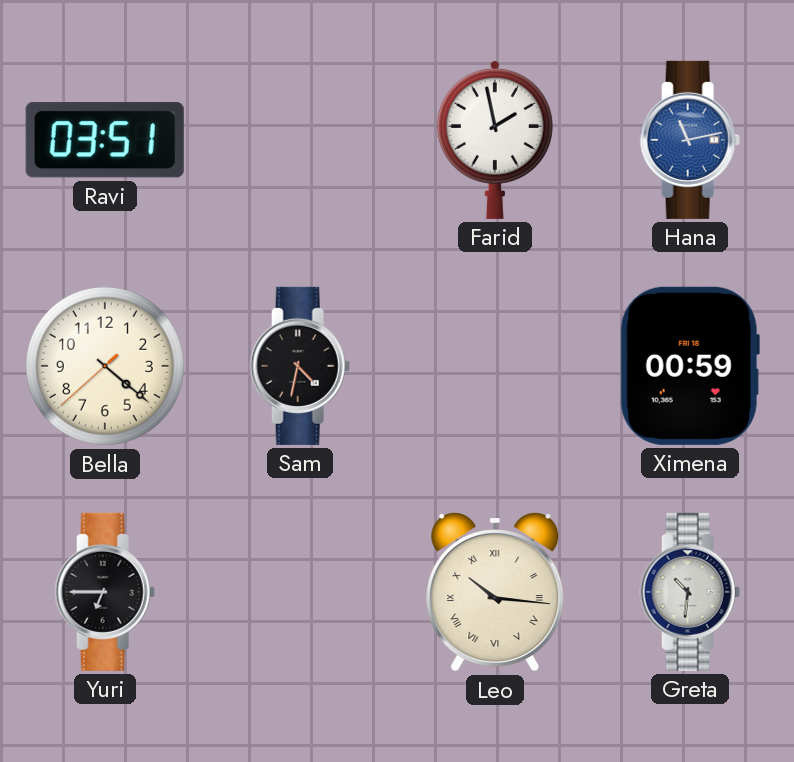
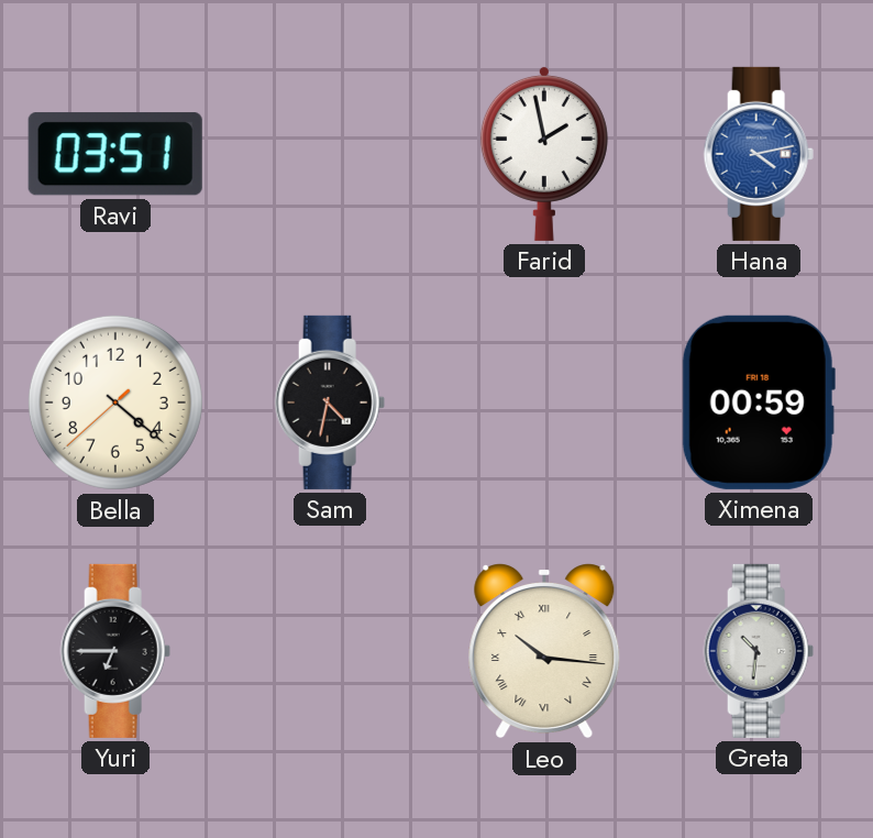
Hana: 11:13 -> 4:13
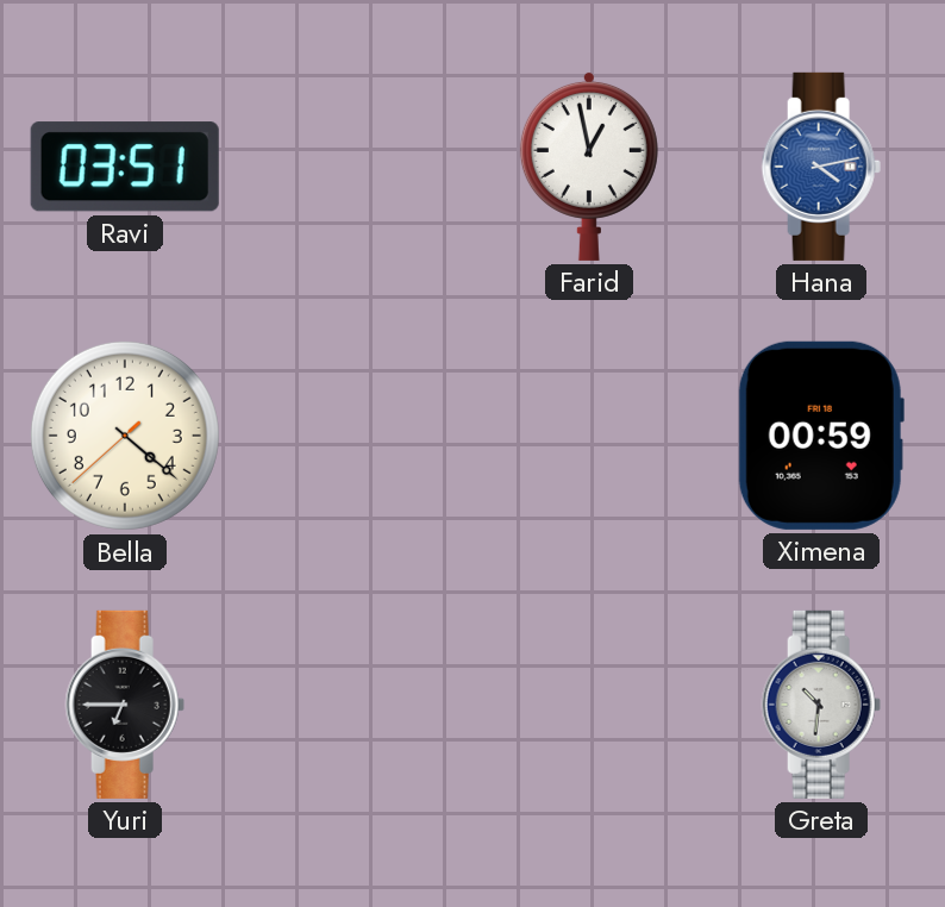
Farid: 1:58 -> 12:58
Sam: 4:32 -> none
Leo: 10:16 -> none
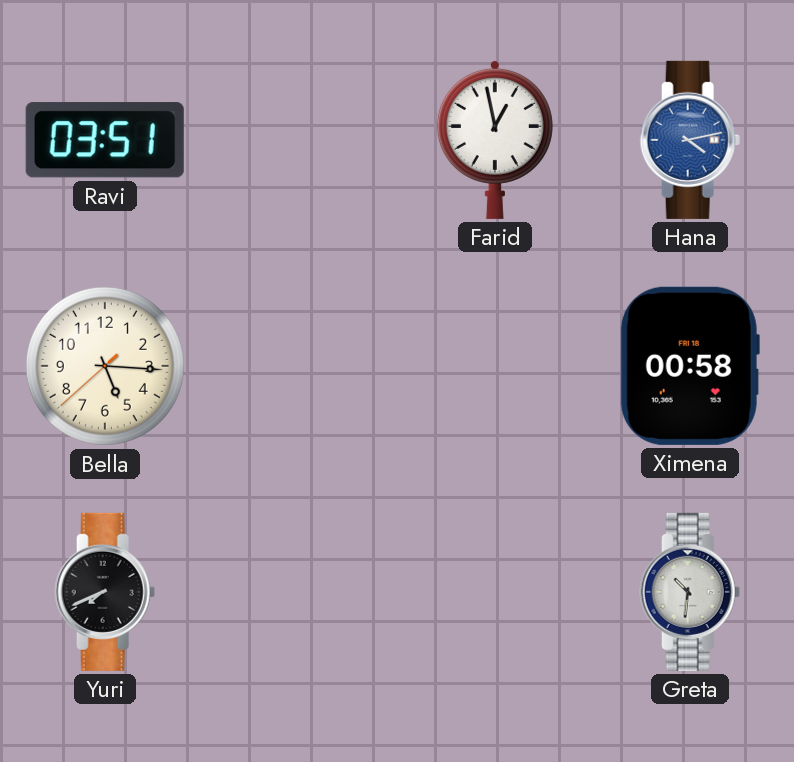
Bella: 4:21 -> 5:15
Ximena: 00:59 -> 00:58
Yuri: 6:45 -> 7:41
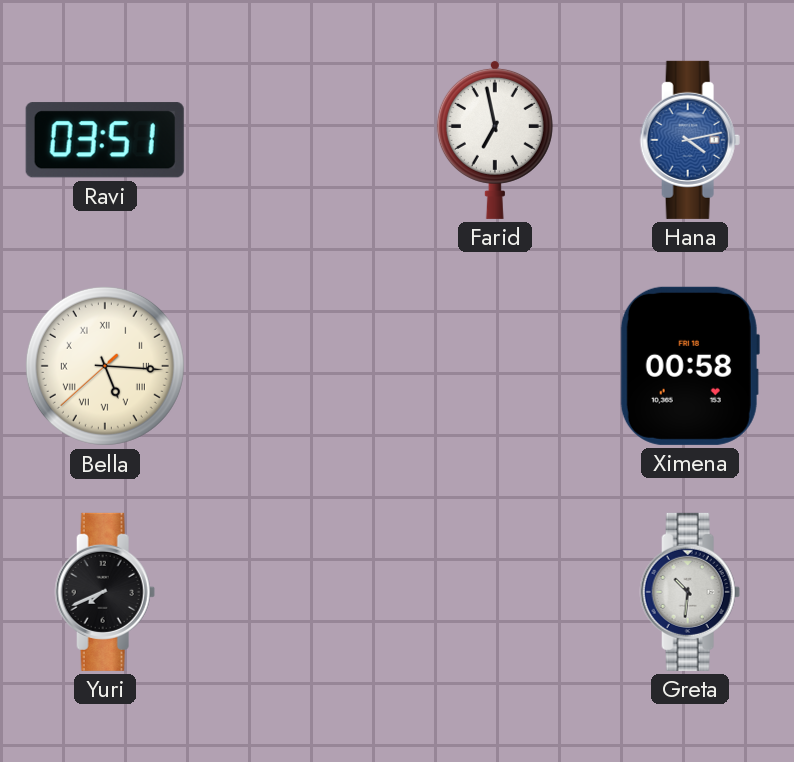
Farid: 12:58 -> 6:58
Bella numerals: Arabic -> Roman
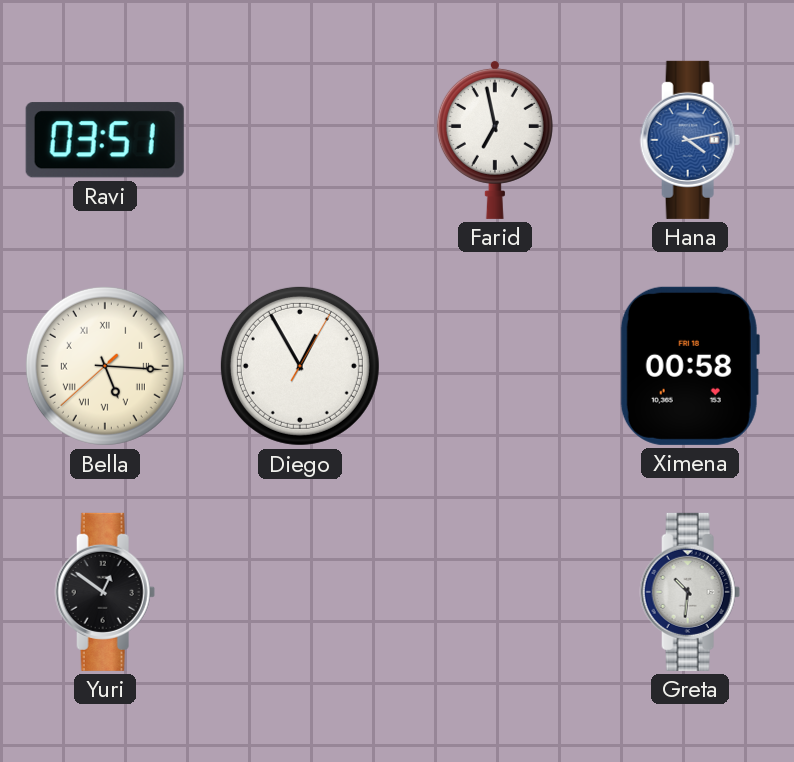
Diego: none -> 12:55
Yuri: 7:41 -> 12:51
